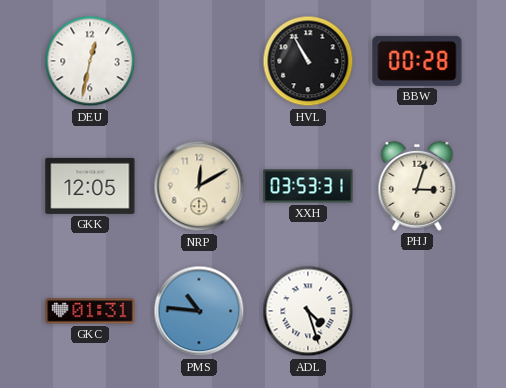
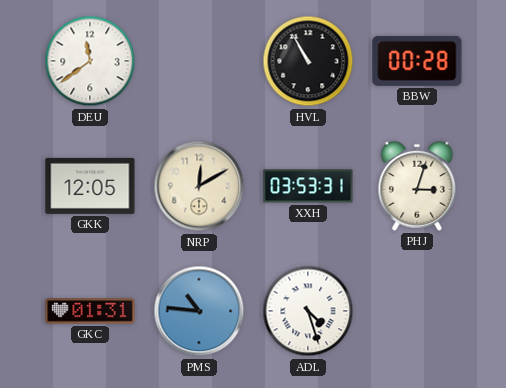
DEU: 12:32 -> 11:39
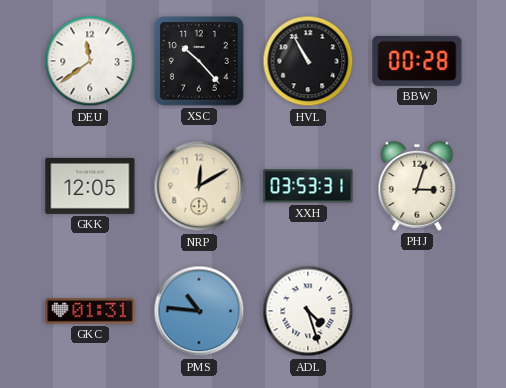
XSC: none -> 10:23
